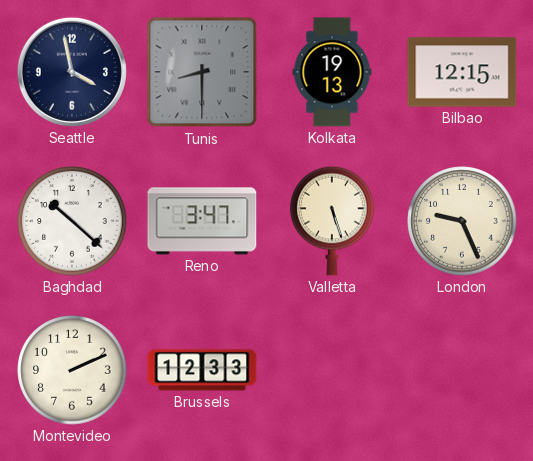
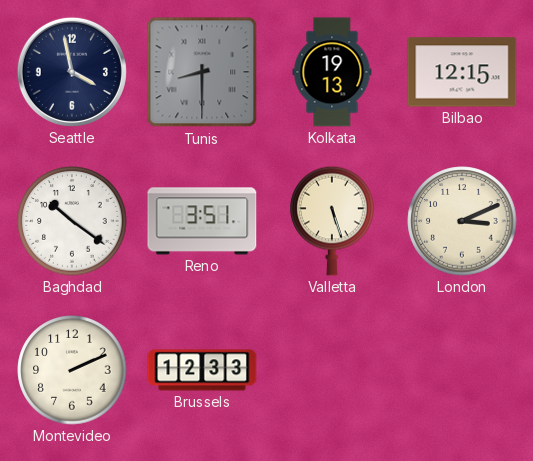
Baghdad: 10:22 -> 10:21
Reno: 3:47 -> 3:51
London: 9:26 -> 3:11
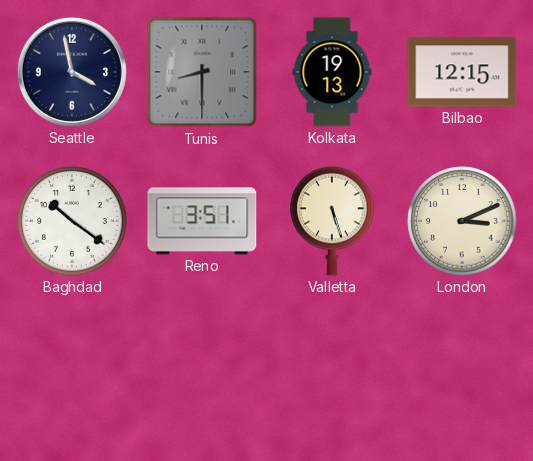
Montevideo: 2:11 -> none
Brussels: 12:33 -> none
